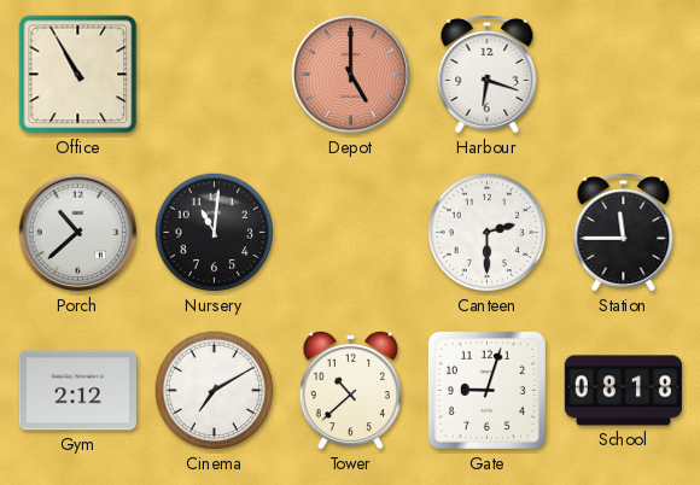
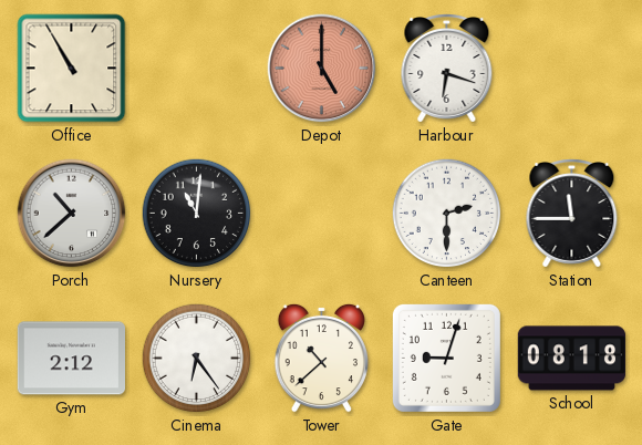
Cinema: 7:10 -> 6:24
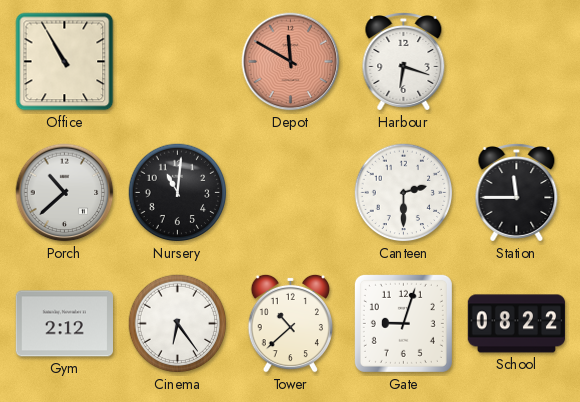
Depot: 5:00 -> 11:50
School: 08:18 -> 08:22
